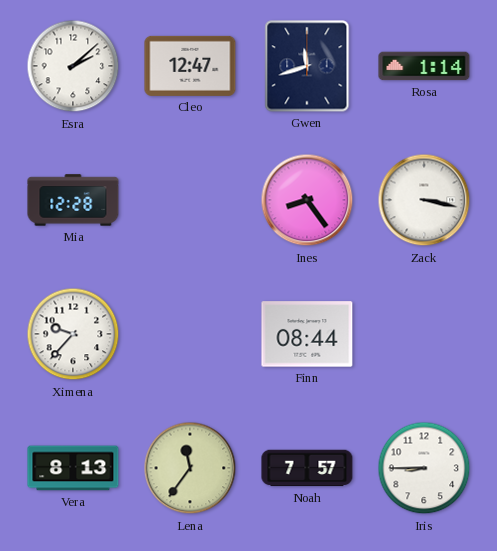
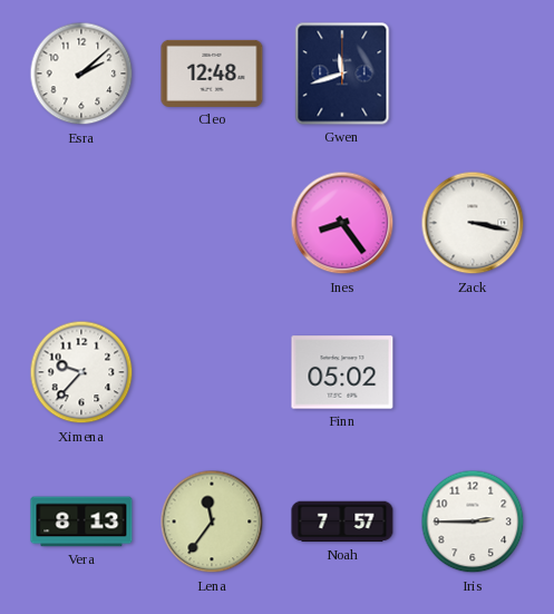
Cleo: 12:47 -> 12:48
Rosa: 1:14 -> none
Mia: 12:28 -> none
Finn: 08:44 -> 05:02
Iris: 8:45 -> 2:45
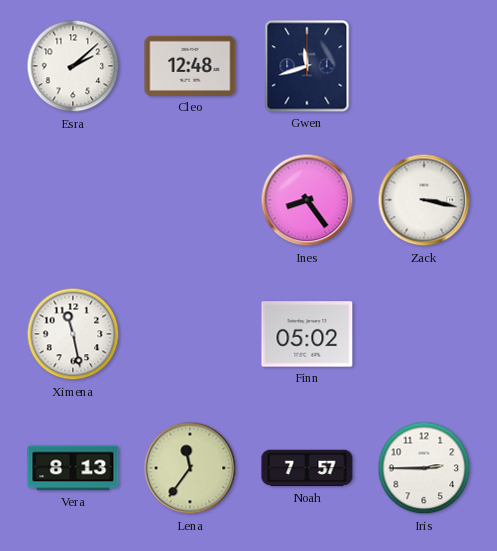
Ximena: 9:37 -> 11:28
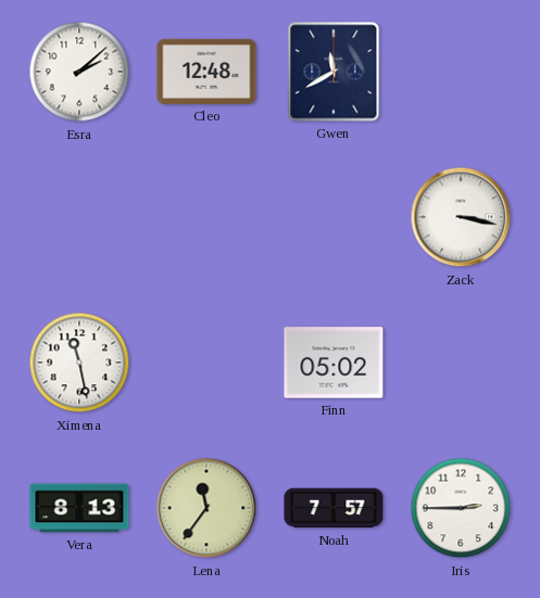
Gwen: 11:42 -> 11:40
Ines: 8:24 -> none
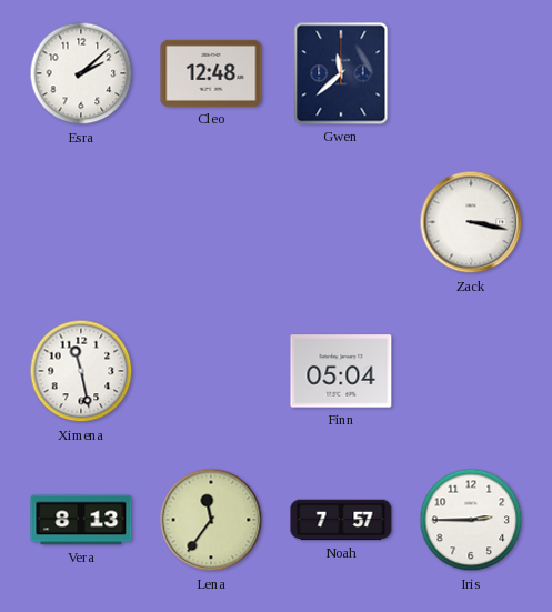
Gwen: 11:40 -> 11:38
Finn: 05:02 -> 05:04
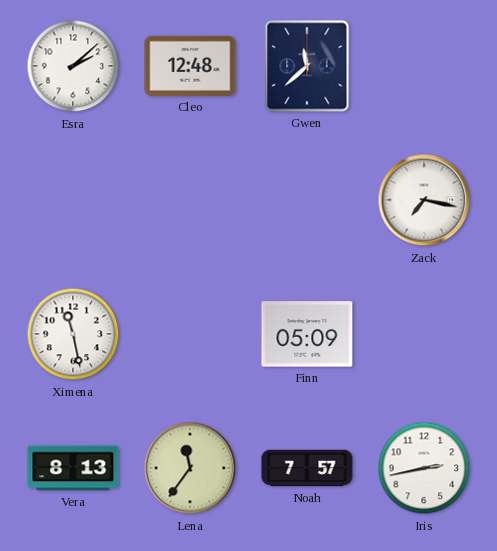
Zack: 3:17 -> 7:17
Finn: 05:04 -> 05:09
Iris: 2:45 -> 2:43
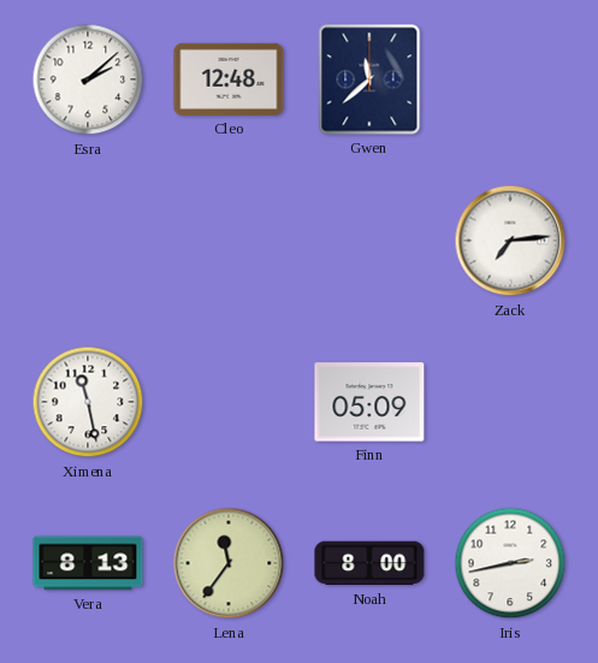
Zack: 7:17 -> 7:14
Noah: 7:57 -> 8:00
